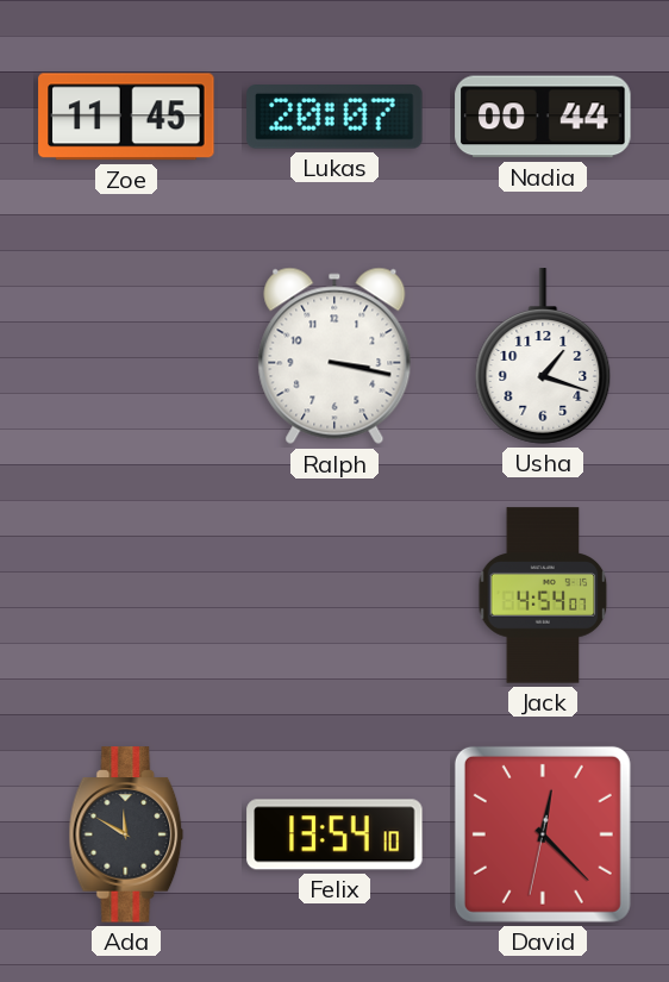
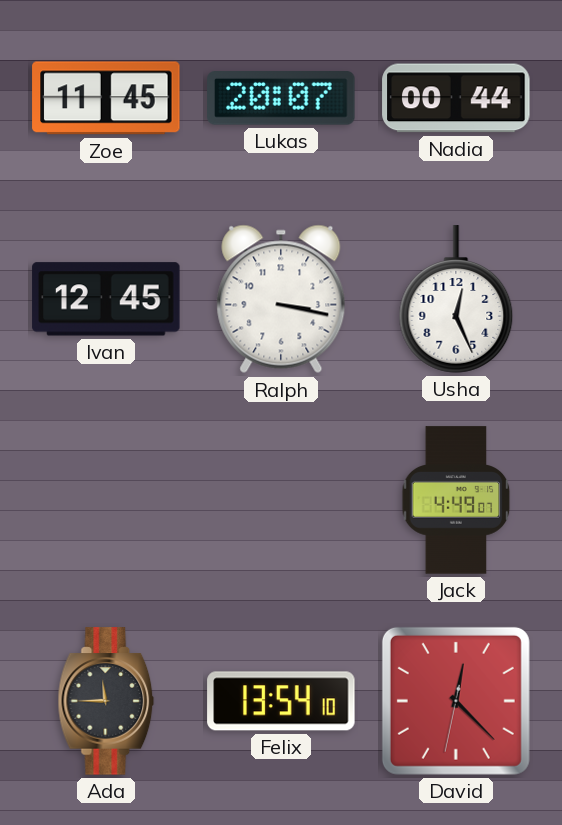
Ivan: none -> 12:45
Usha: 1:18 -> 12:26
Jack: 4:54 -> 4:49
Ada: 11:50 -> 11:45
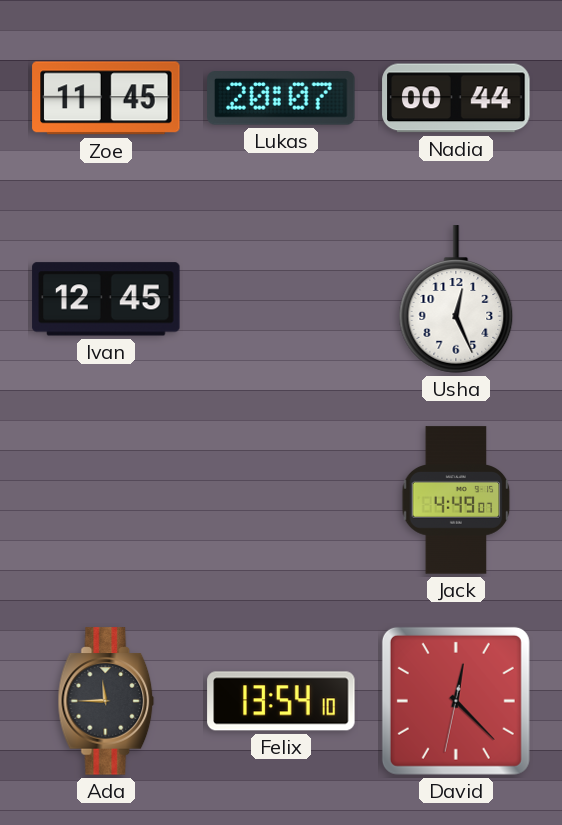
Ralph: 3:17 -> none
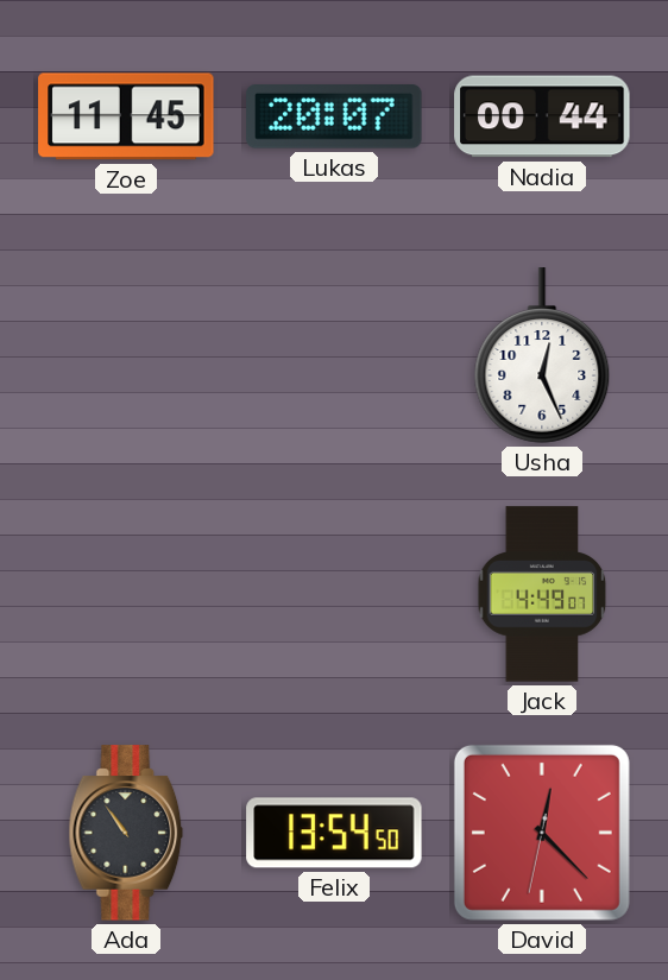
Ivan: 12:45 -> none
Ada: 11:45 -> 10:54
Felix: 13:54:10 -> 13:54:50
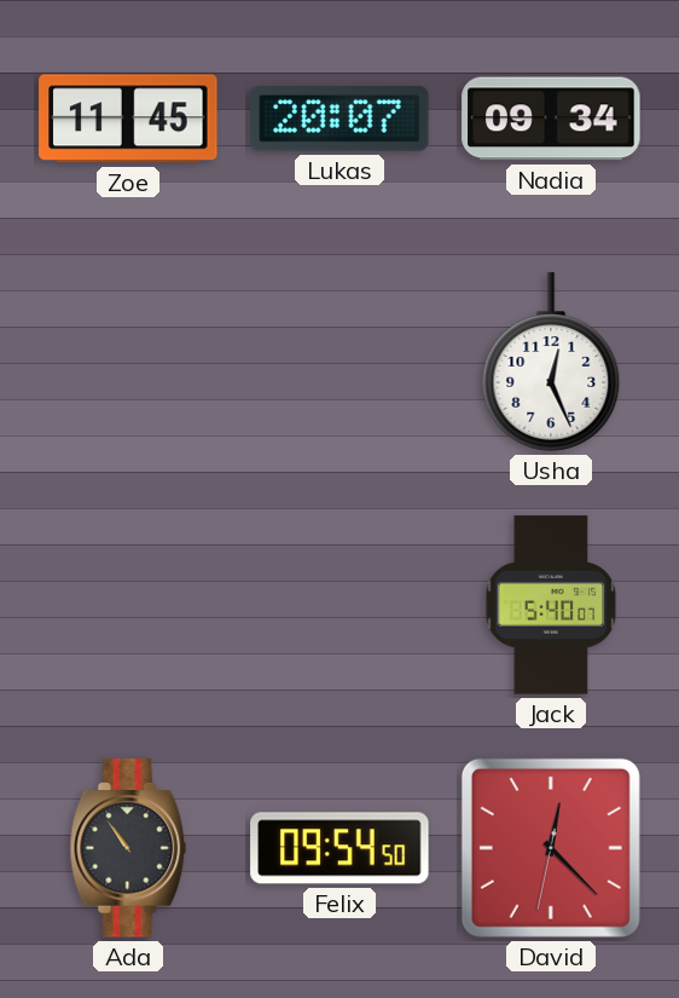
Nadia: 00:44 -> 09:34
Jack: 4:49 -> 5:40
Felix: 13:54 -> 09:54
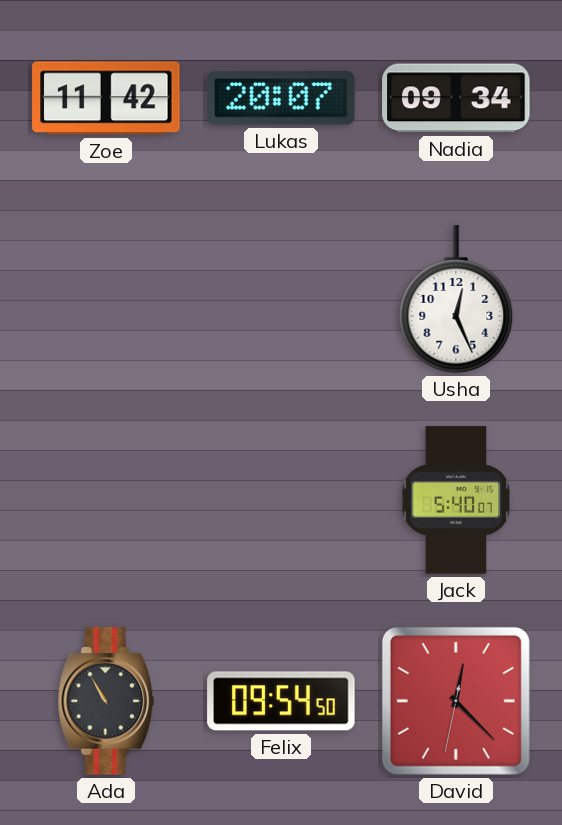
Zoe: 11:45 -> 11:42
Ada: 10:54 -> 10:55
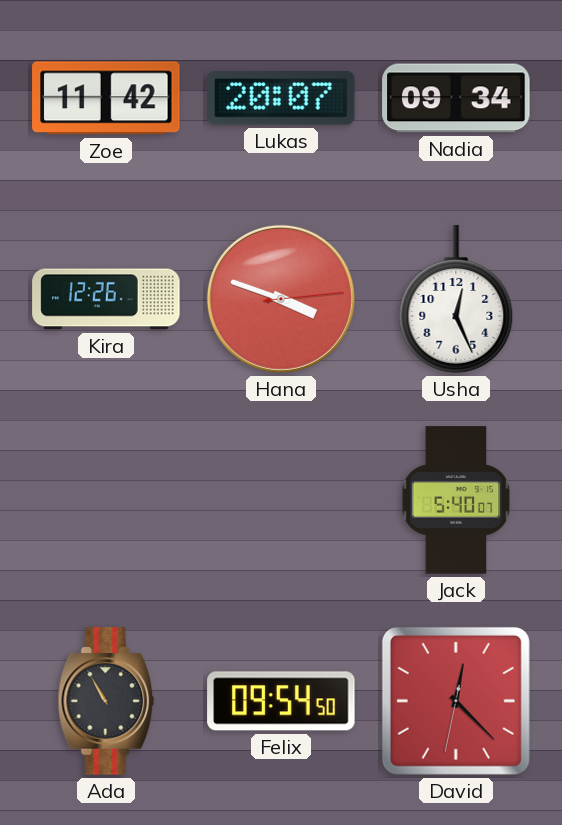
Kira: none -> 12:26
Hana: none -> 3:48
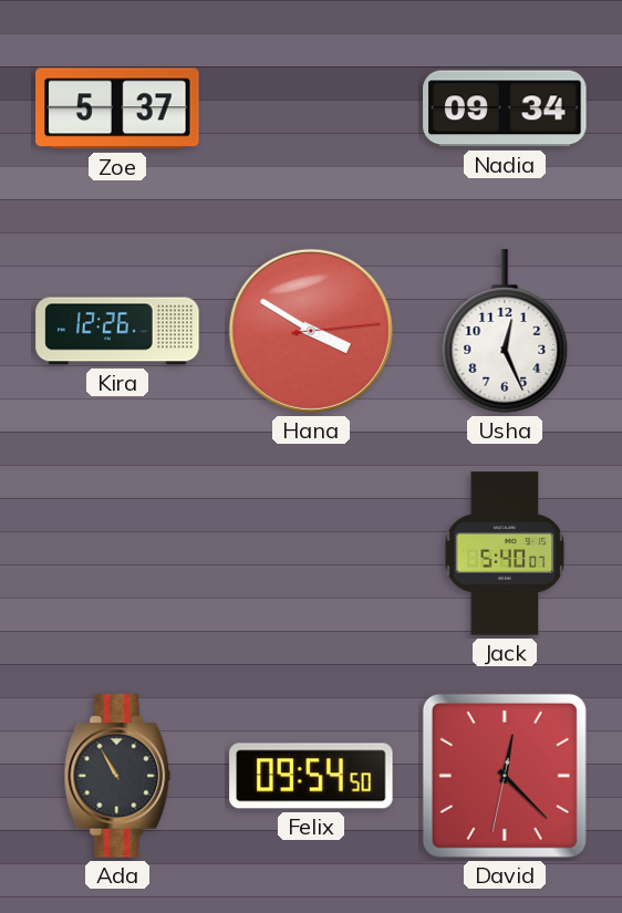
Zoe: 11:42 -> 5:37
Lukas: 20:07 -> none
Hana: 3:48 -> 3:50
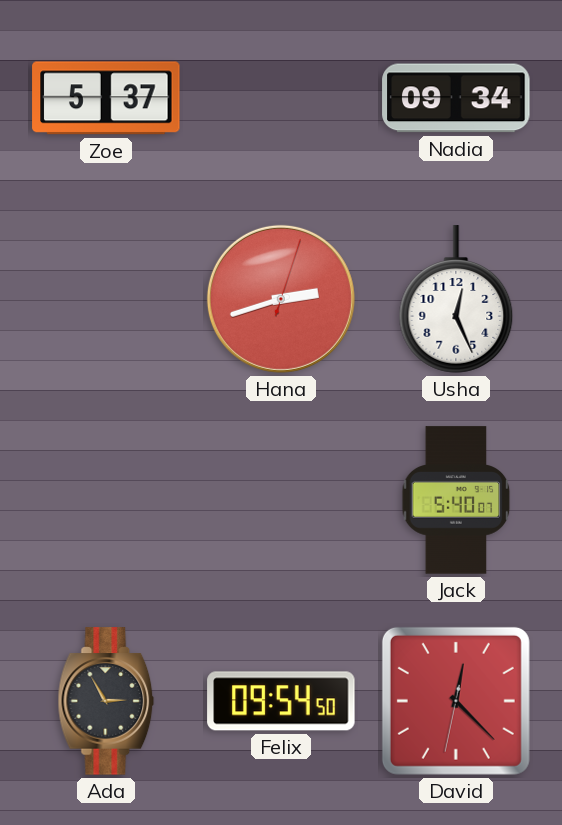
Kira: 12:26 -> none
Hana: 3:50 -> 2:42
Ada: 10:55 -> 2:55
